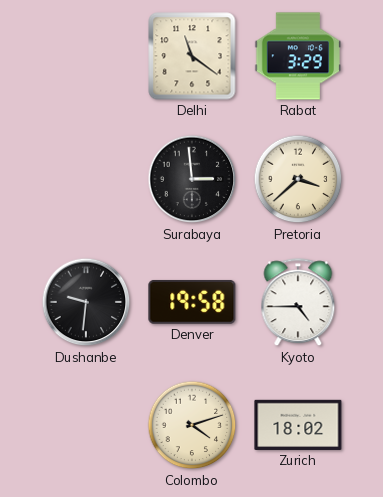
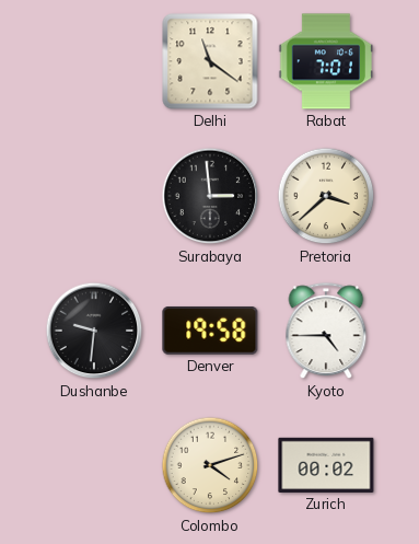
Rabat: 3:29 -> 7:01
Zurich: 18:02 -> 00:02
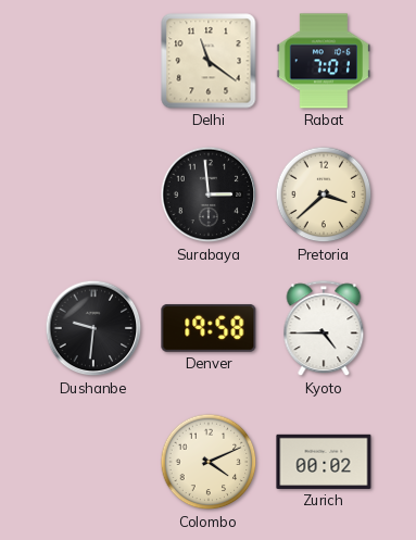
Colombo: 4:12 -> 4:11
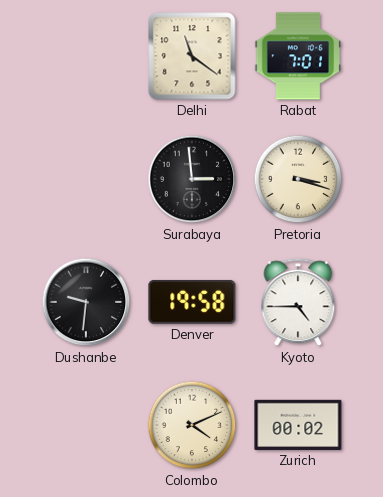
Pretoria: 3:38 -> 3:18
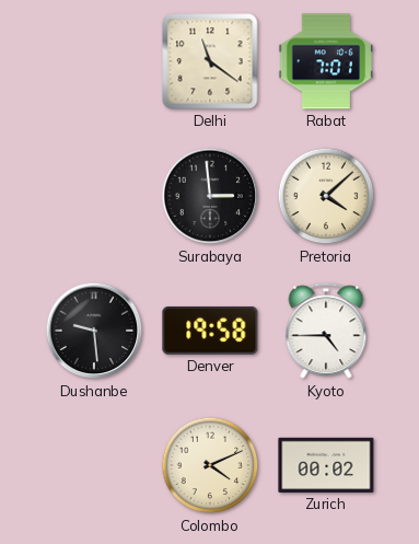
Pretoria: 3:18 -> 4:08
Dushanbe: 9:31 -> 9:29
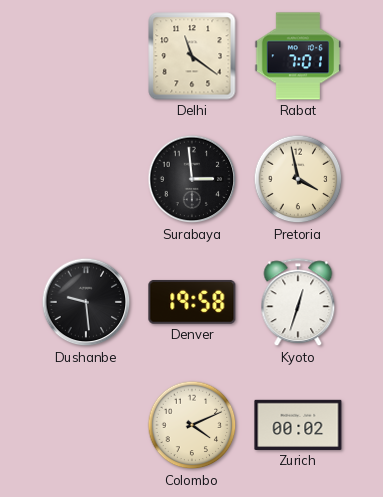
Pretoria: 4:08 -> 3:58
Kyoto: 4:45 -> 12:33
